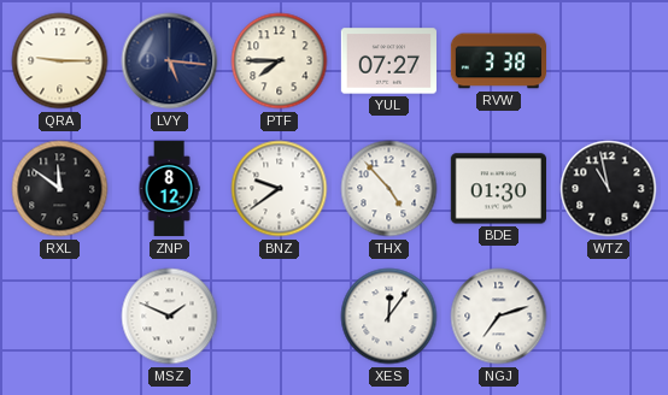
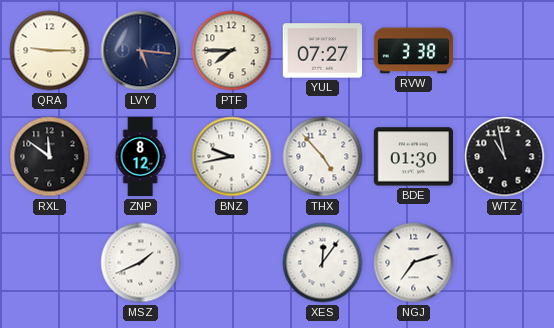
BNZ: 9:39 -> 9:43
MSZ: 1:49 -> 1:41
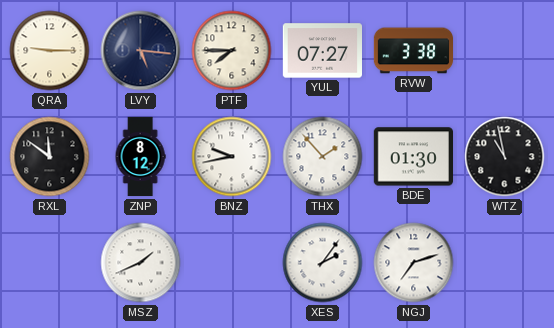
THX: 4:53 -> 1:53
XES: 12:06 -> 2:06
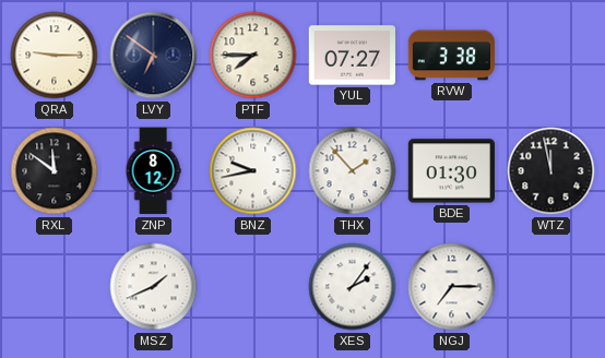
LVY: 5:16 -> 6:51
WTZ: 10:58 -> 11:58
NGJ: 7:12 -> 7:15
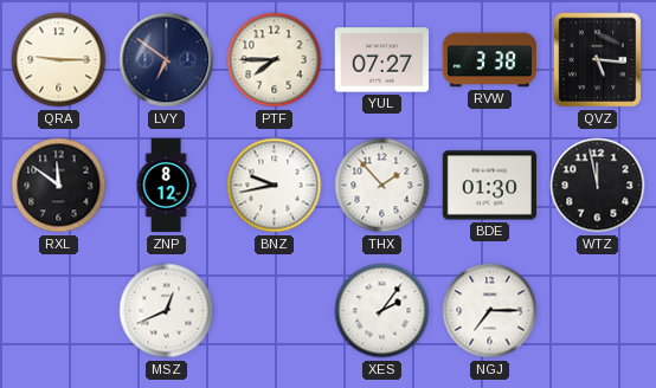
QVZ: none -> 5:16
MSZ: 1:41 -> 12:41
